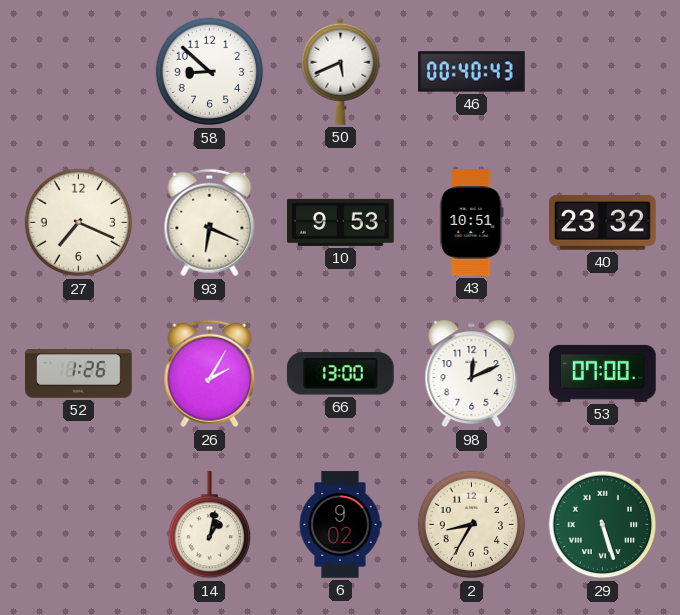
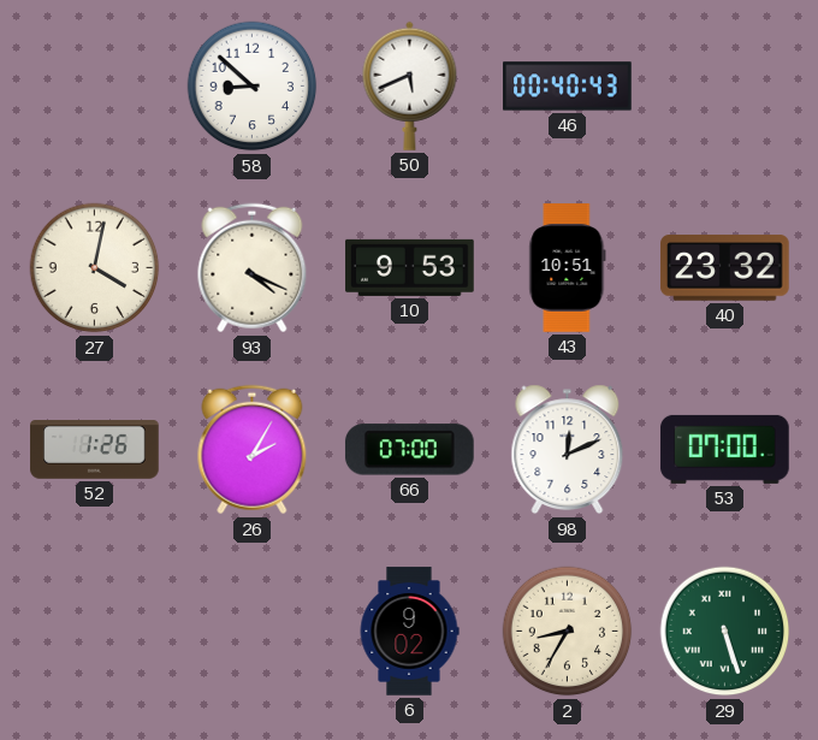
27: 7:19 -> 4:02
93: 6:19 -> 4:19
66: 13:00 -> 07:00
14: 1:02 -> none
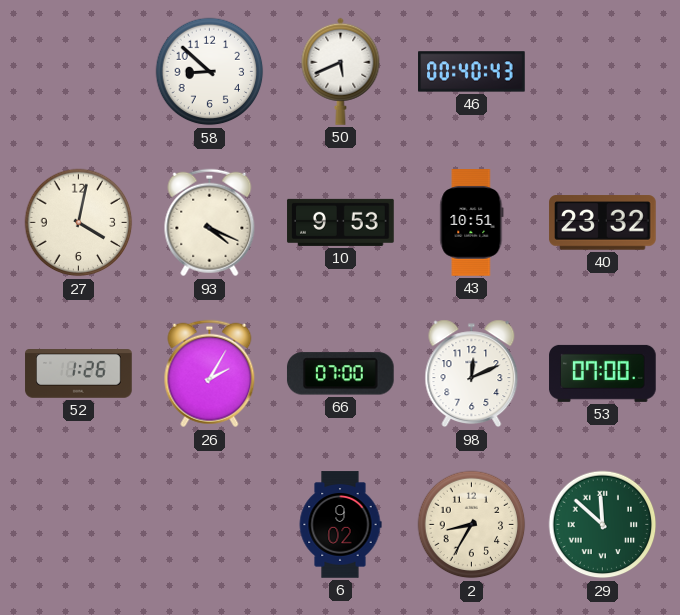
29: 5:27 -> 11:52
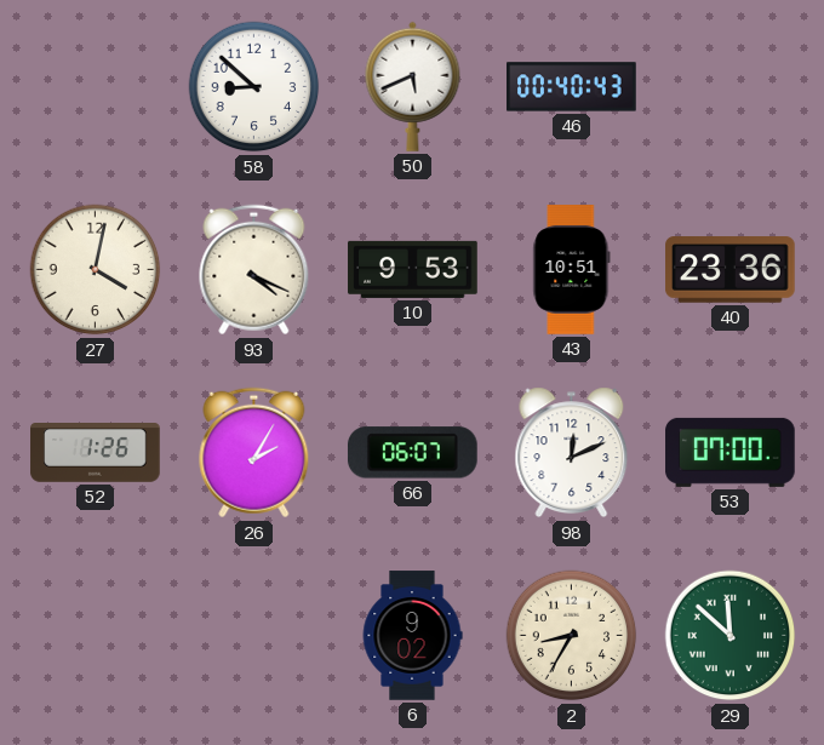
40: 23:32 -> 23:36
66: 07:00 -> 06:07
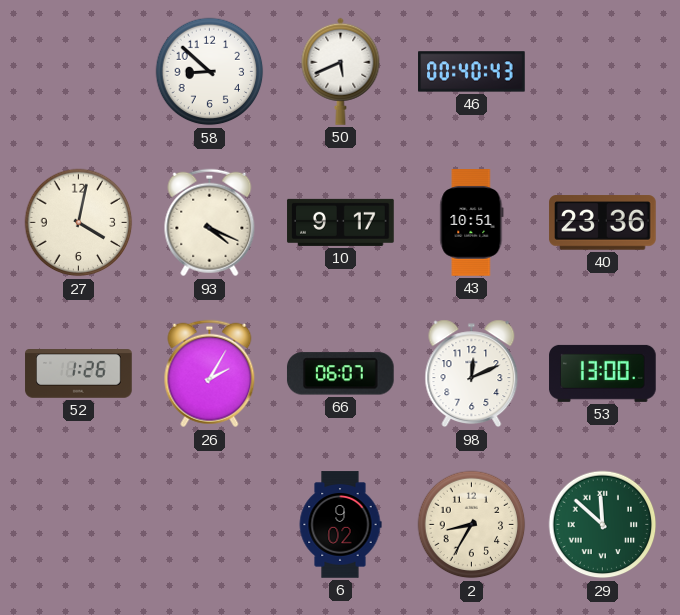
10: 9:53 -> 9:17
53: 07:00 -> 13:00
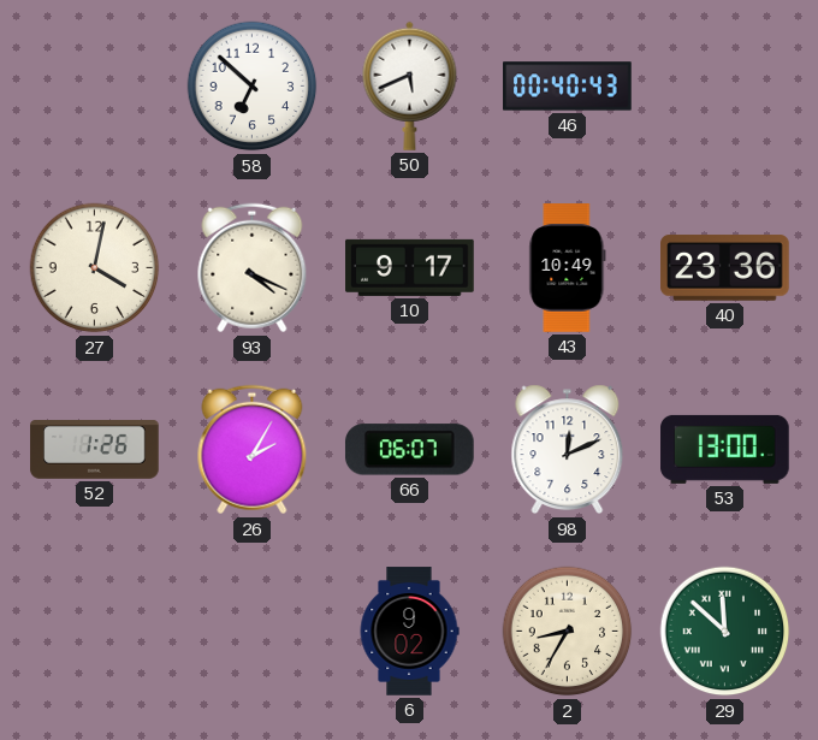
58: 8:52 -> 6:52
43: 10:51 -> 10:49
